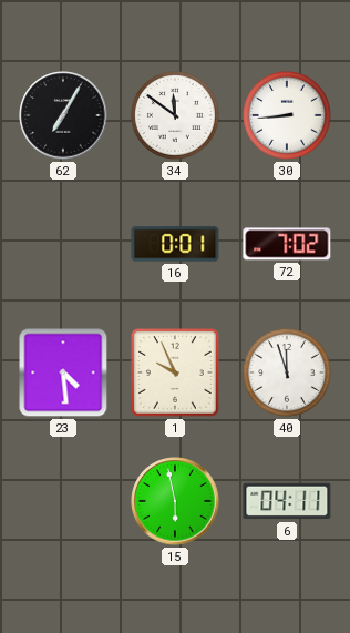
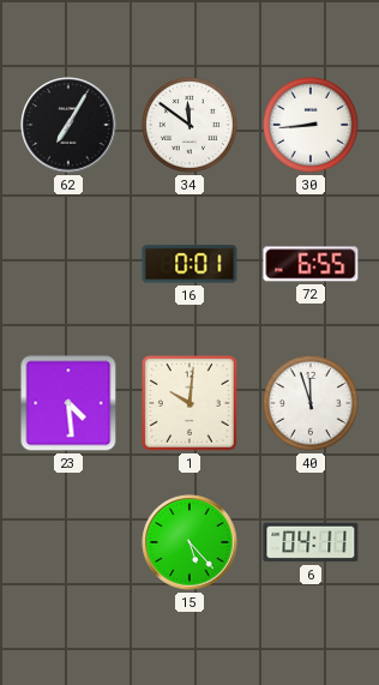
72: 7:02 -> 6:55
1: 9:56 -> 10:01
15: 5:58 -> 5:23
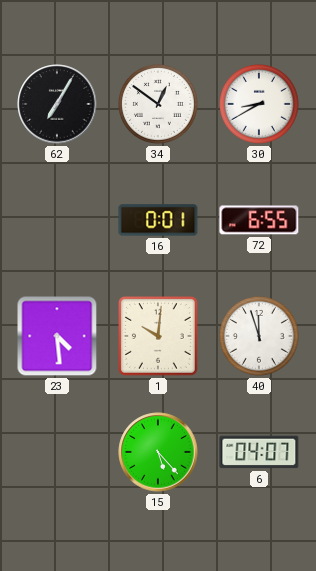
34: 11:51 -> 12:51
30: 8:44 -> 8:40
6: 04:11 -> 04:07
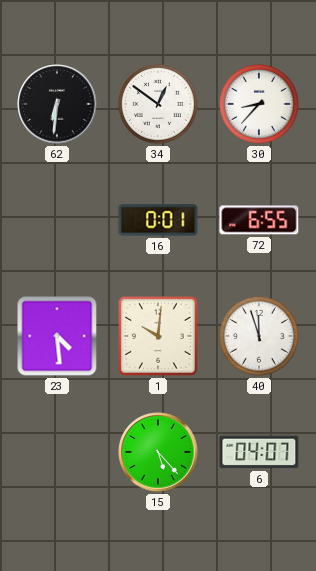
62: 7:05 -> 6:31
30: 8:40 -> 8:37
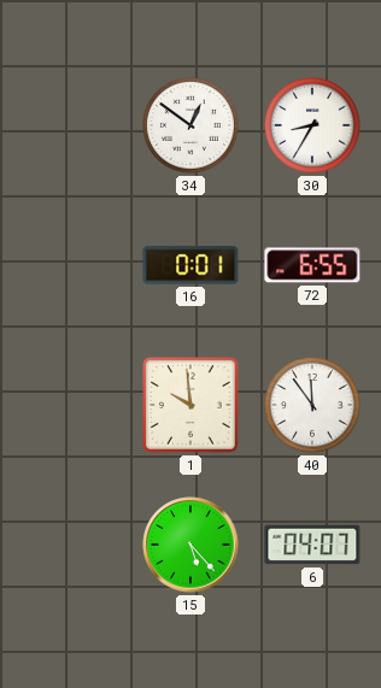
62: 6:31 -> none
30: 8:37 -> 8:35
23: 4:29 -> none
1: 10:01 -> 9:59
40: 11:57 -> 11:54
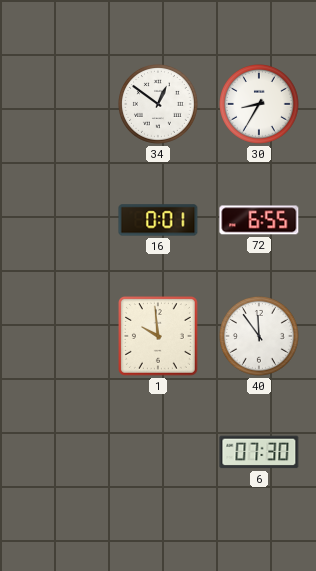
15: 5:23 -> none
6: 04:07 -> 07:30
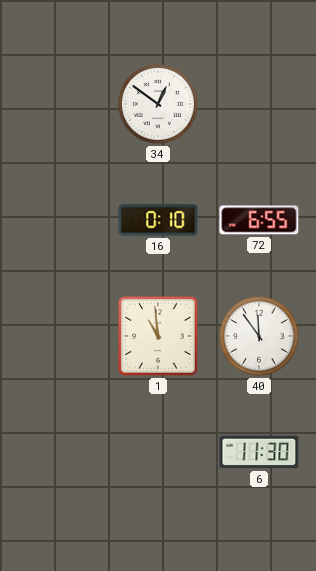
30: 8:35 -> none
16: 0:01 -> 0:10
1: 9:59 -> 10:59
6: 07:30 -> 11:30
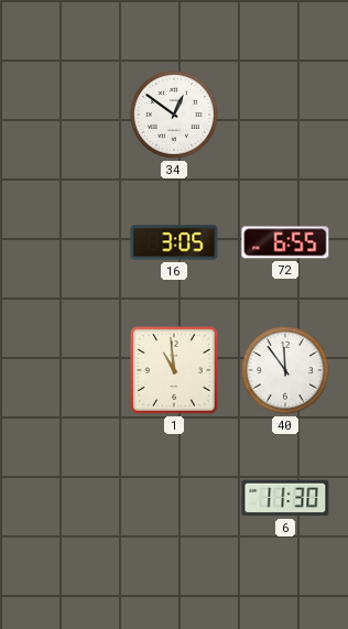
16: 0:10 -> 3:05
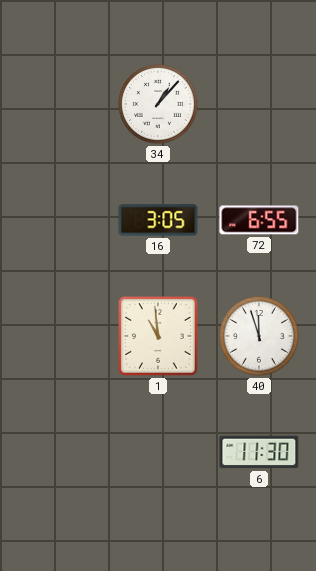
34: 12:51 -> 1:07
40: 11:54 -> 11:57
